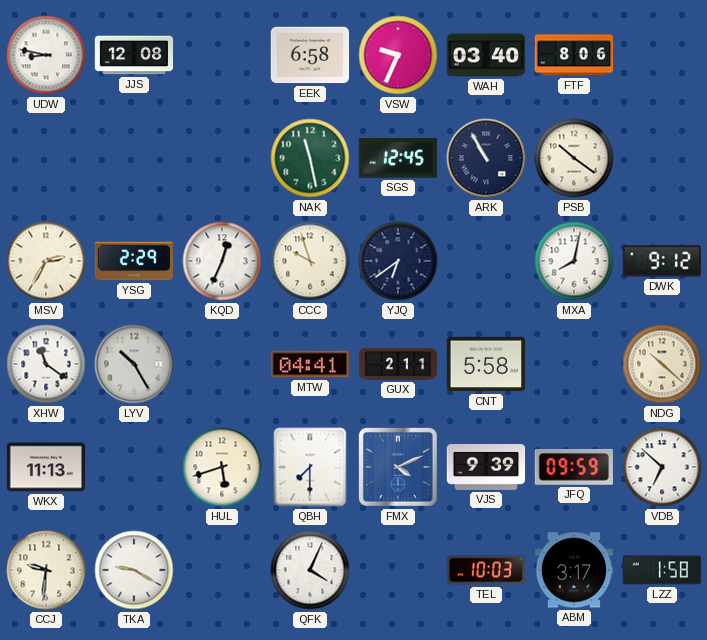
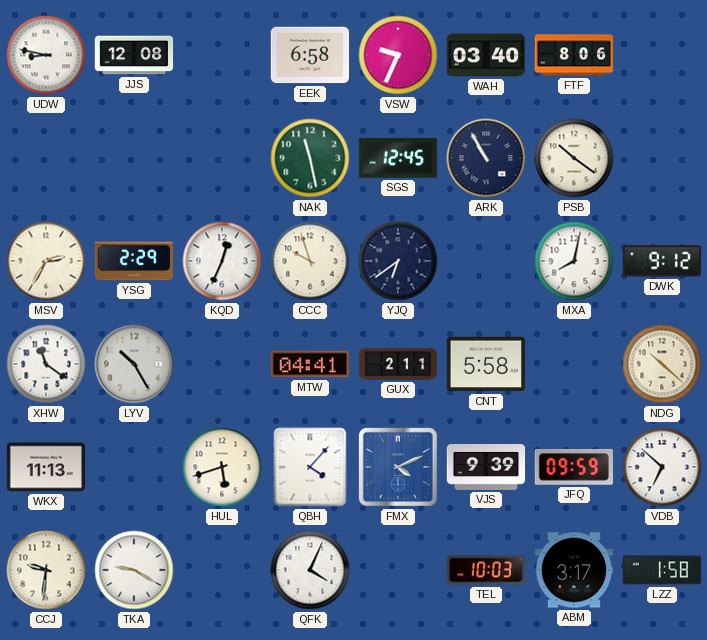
QBH: 7:30 -> 4:07
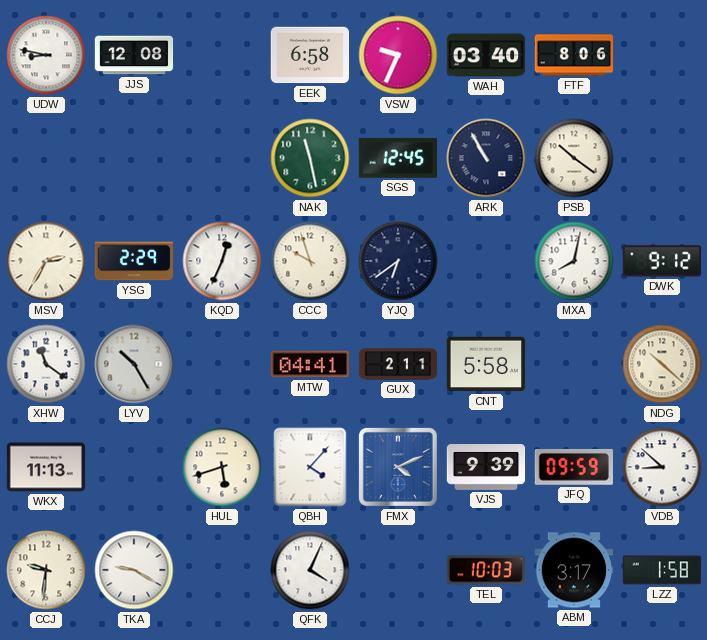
VDB: 6:52 -> 8:52
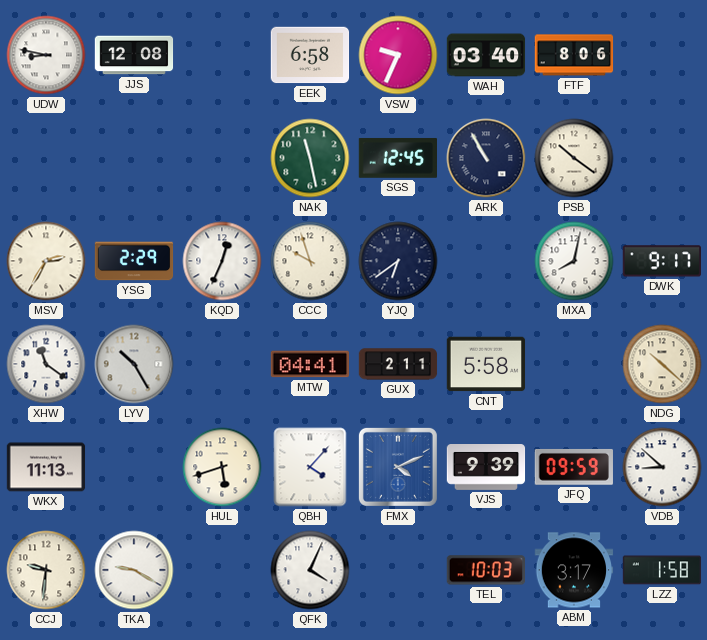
DWK: 9:12 -> 9:17
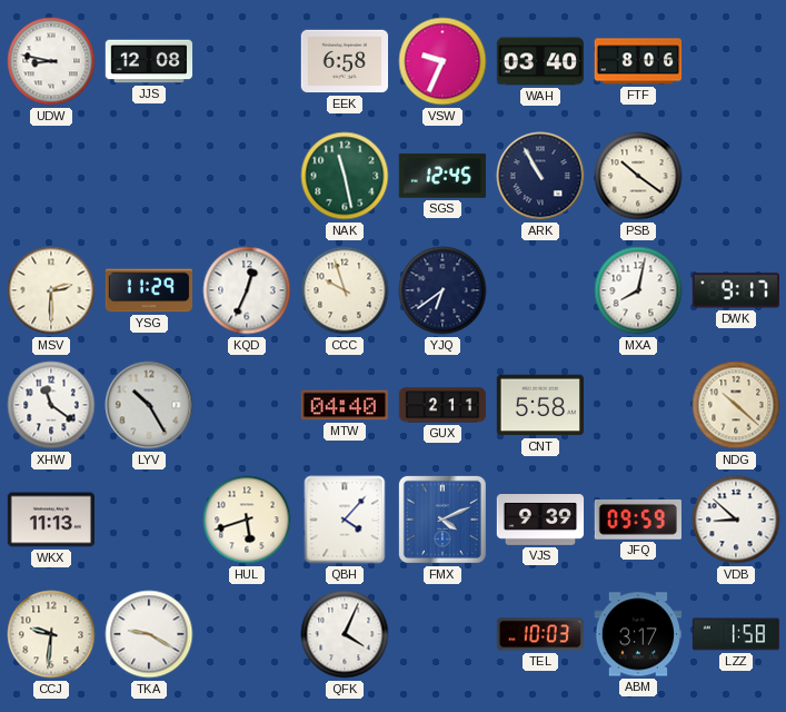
MSV: 2:35 -> 2:30
YSG: 2:29 -> 11:29
MTW: 04:41 -> 04:40
